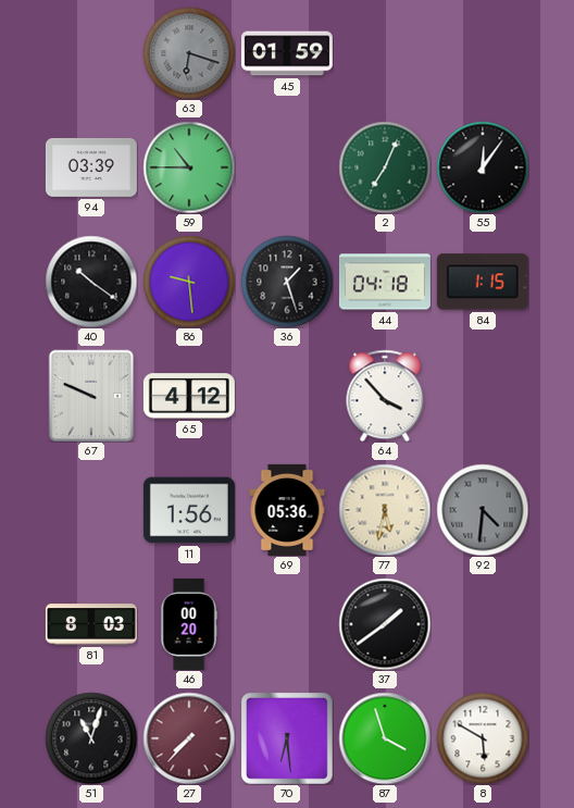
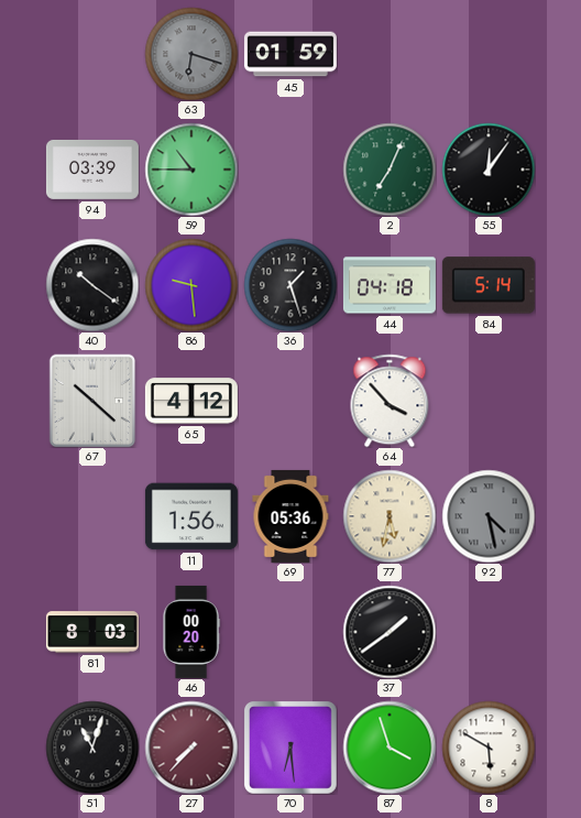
84: 1:15 -> 5:14
67: 9:49 -> 10:22
92: 4:31 -> 4:28
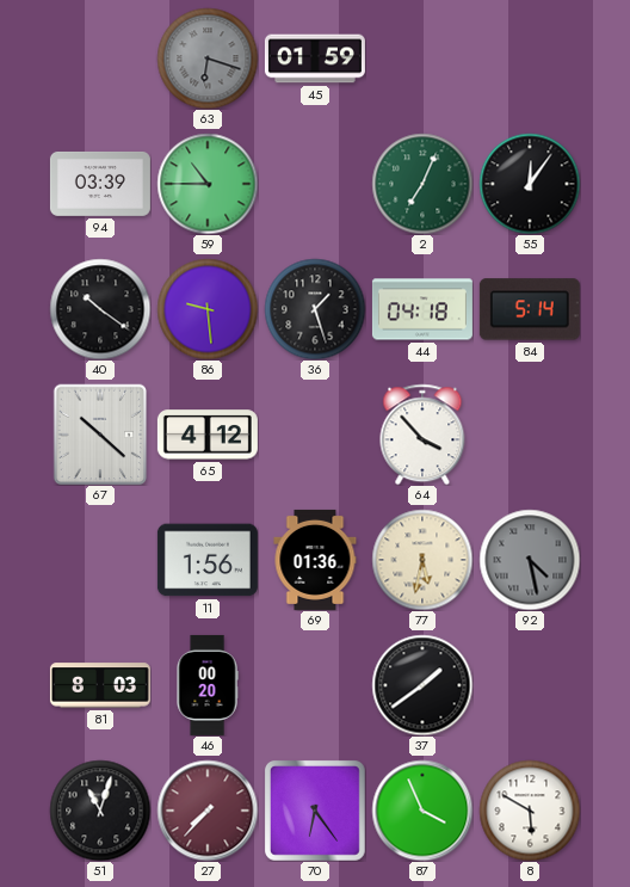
69: 05:36 -> 01:36
70: 6:29 -> 6:24
87: 3:57 -> 3:56
